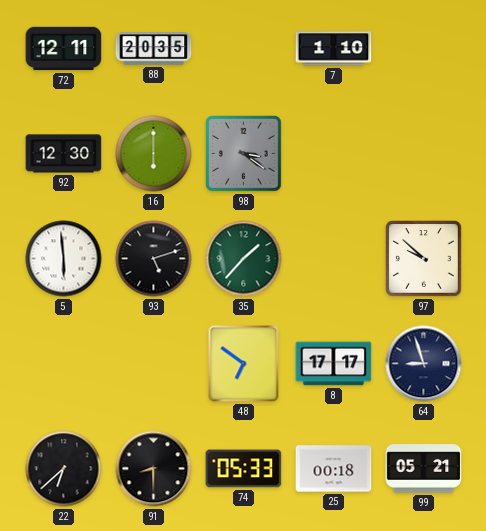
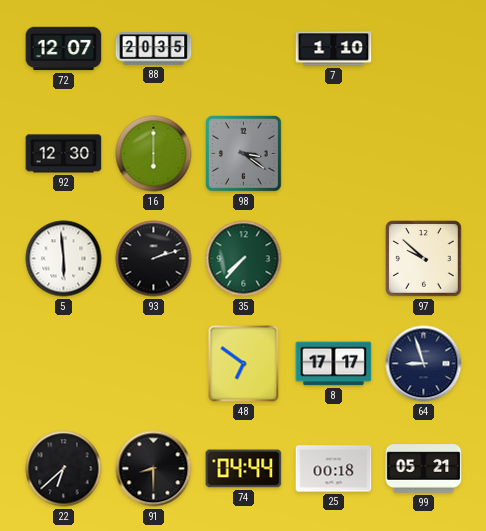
72: 12:11 -> 12:07
93: 5:12 -> 2:12
35: 1:37 -> 7:37
74: 05:33 -> 04:44
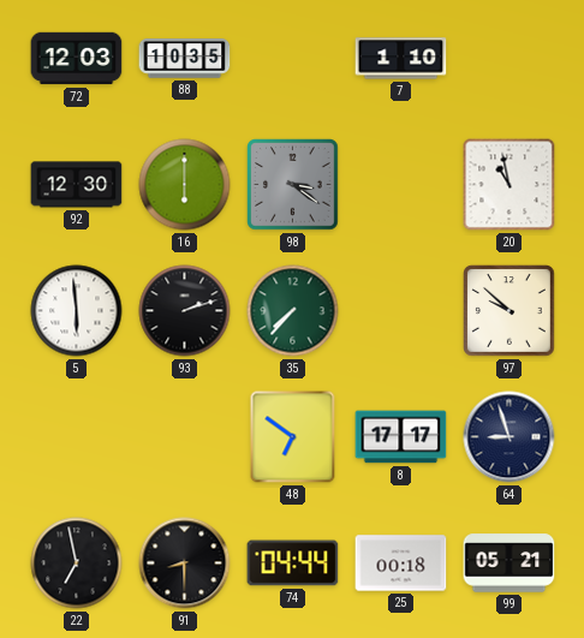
72: 12:07 -> 12:03
88: 20:35 -> 10:35
20: none -> 10:58
22: 6:38 -> 6:58
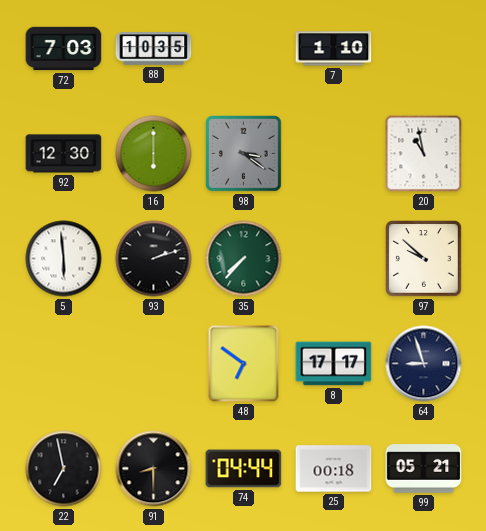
72: 12:03 -> 7:03
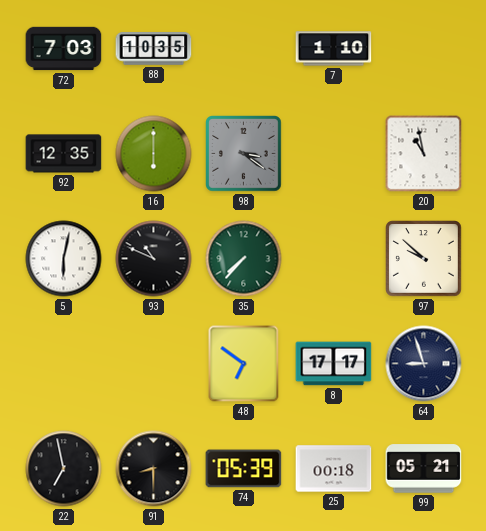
92: 12:30 -> 12:35
5: 5:59 -> 6:02
93: 2:12 -> 10:49
74: 04:44 -> 05:39
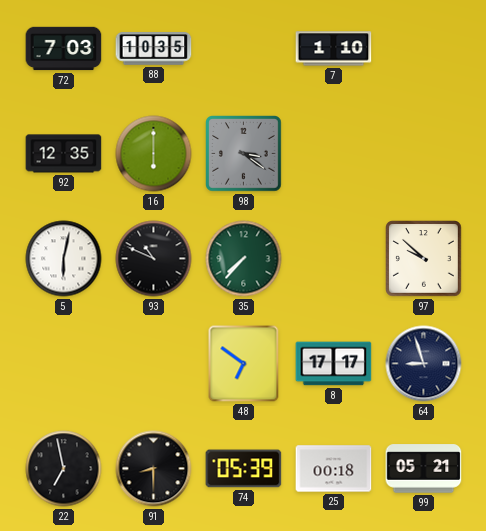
20: 10:58 -> none
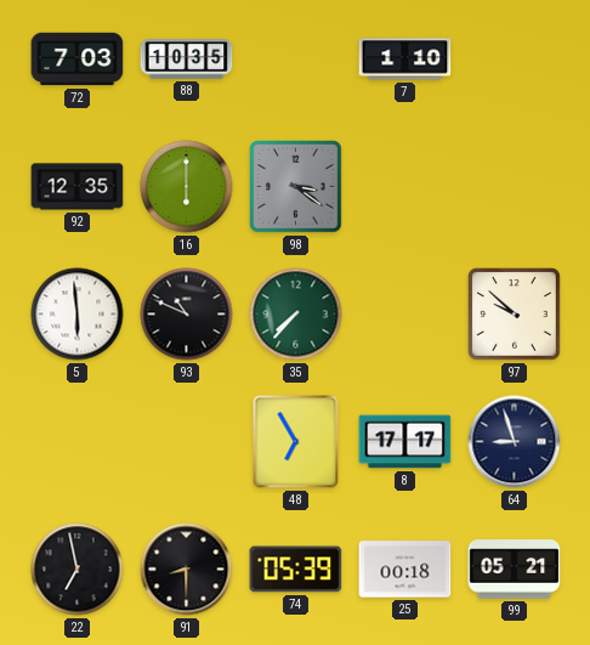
5: 6:02 -> 5:59
48: 6:51 -> 6:55
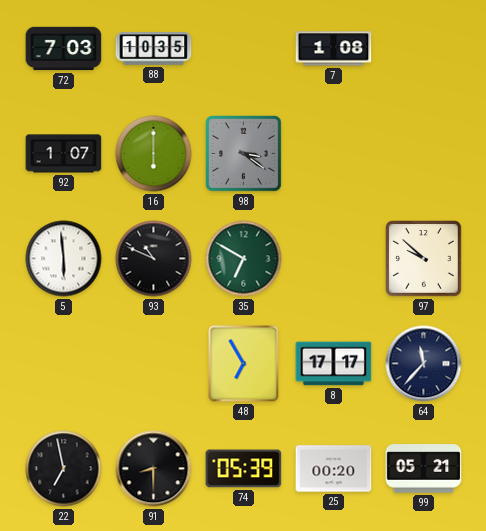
7: 1:10 -> 1:08
92: 12:35 -> 1:07
35: 7:37 -> 6:50
64: 8:57 -> 11:37
25: 00:18 -> 00:20
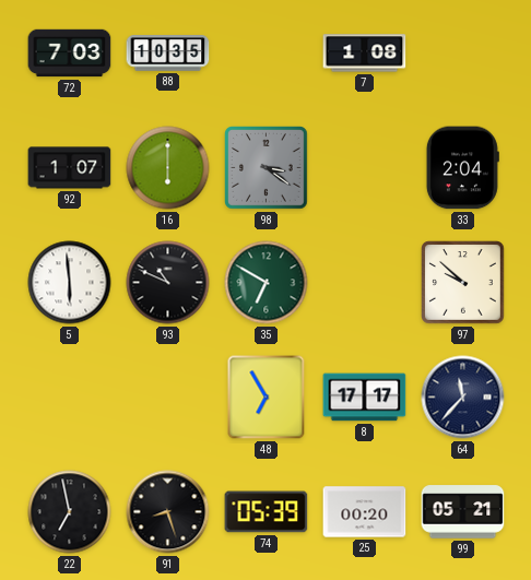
33: none -> 2:04
91: 8:30 -> 8:27
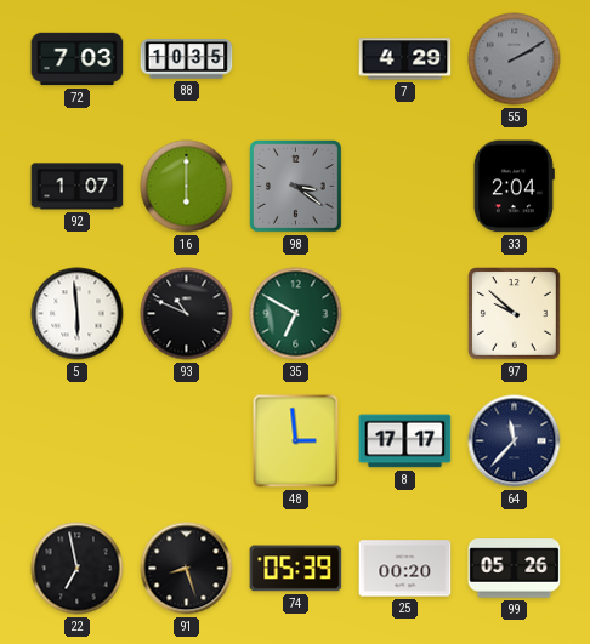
7: 1:08 -> 4:29
55: none -> 2:10
48: 6:55 -> 2:59
99: 05:21 -> 05:26
